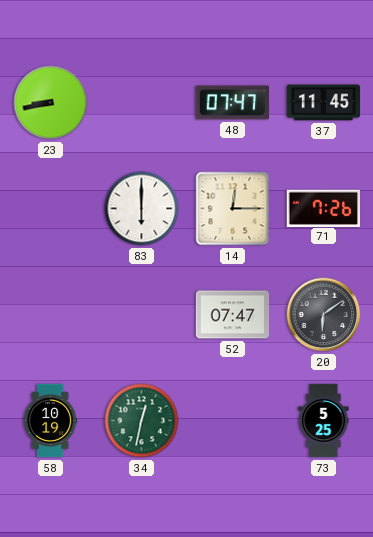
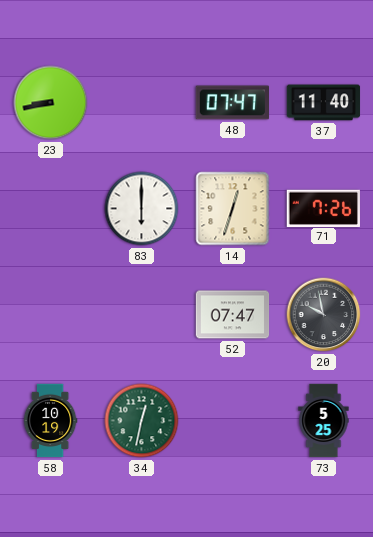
37: 11:45 -> 11:40
14: 12:15 -> 12:33
20: 6:09 -> 9:58
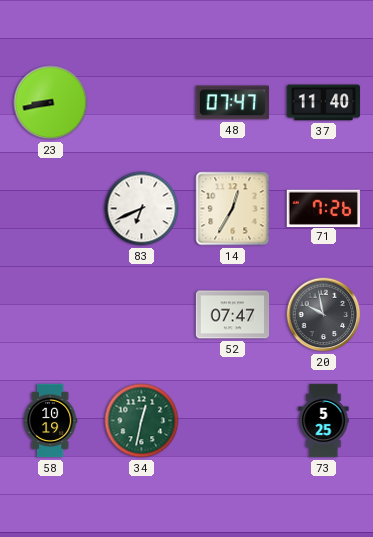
83: 6:00 -> 6:41
14: 12:33 -> 12:35
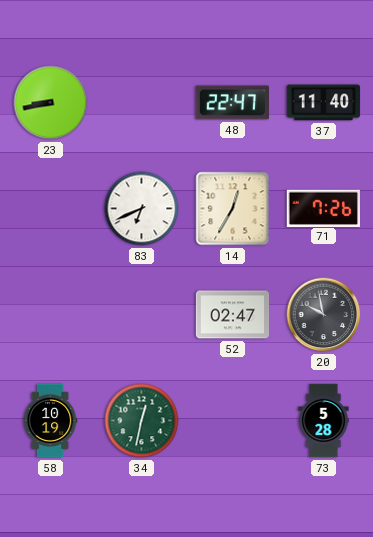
48: 07:47 -> 22:47
52: 07:47 -> 02:47
73: 5:25 -> 5:28
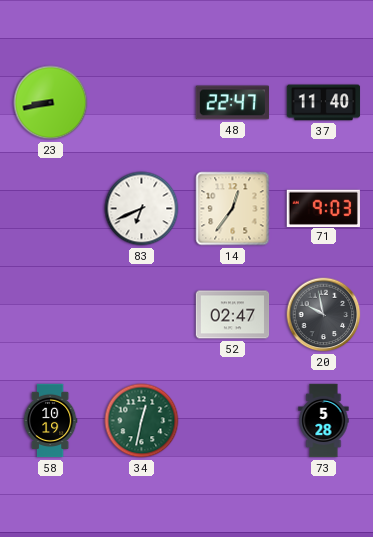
14: 12:35 -> 12:36
71: 7:26 -> 9:03
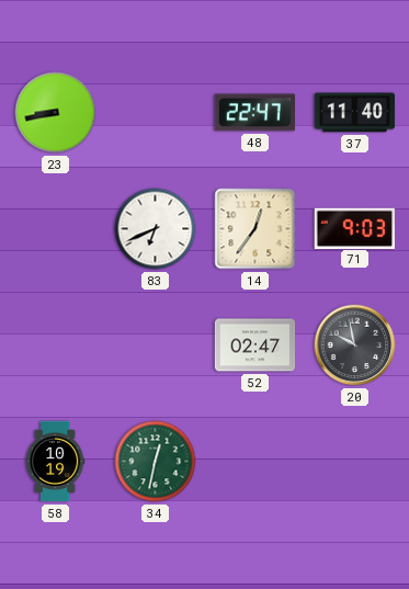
73: 5:28 -> none
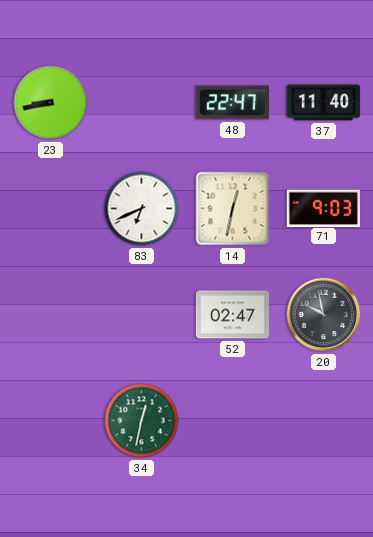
14: 12:36 -> 12:32
58: 10:19 -> none
